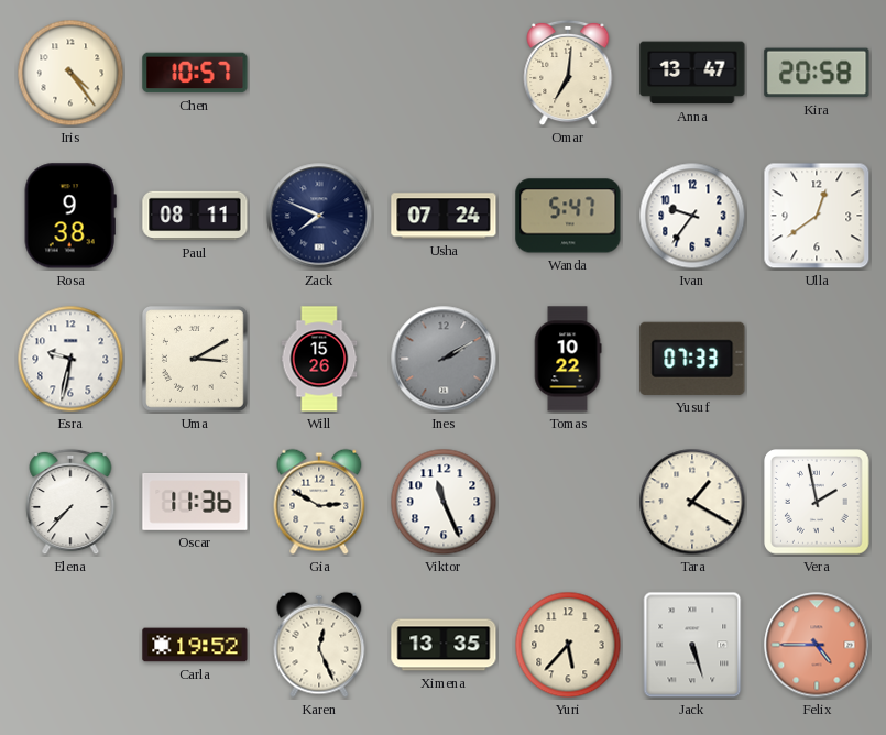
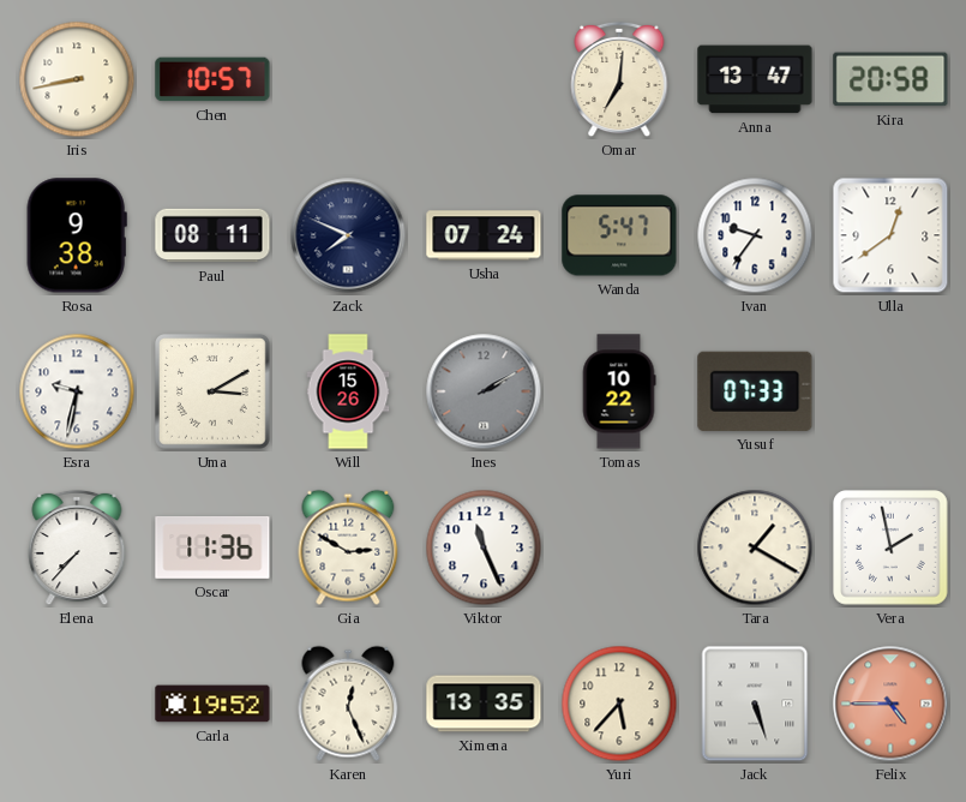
Iris: 4:24 -> 8:43
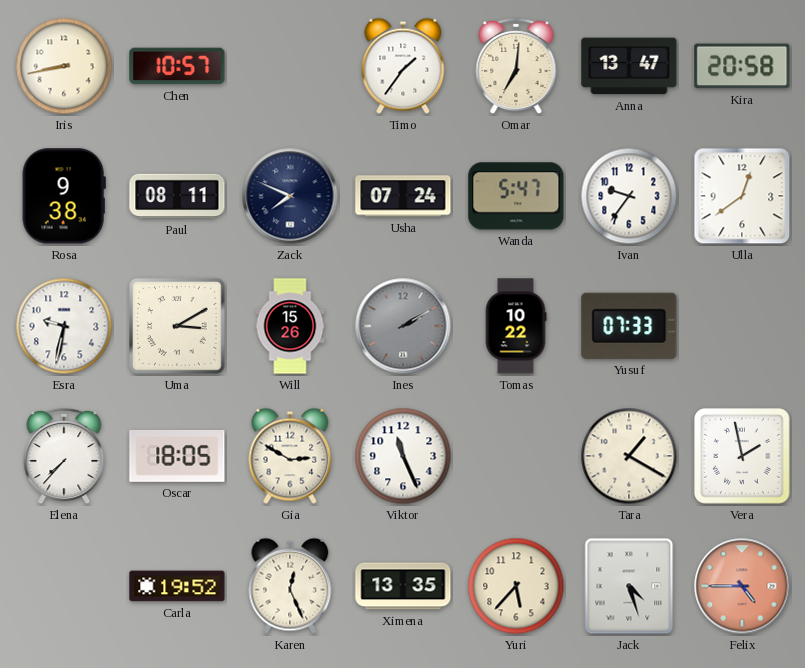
Timo: none -> 1:36
Oscar: 11:36 -> 18:05
Jack: 5:27 -> 4:27
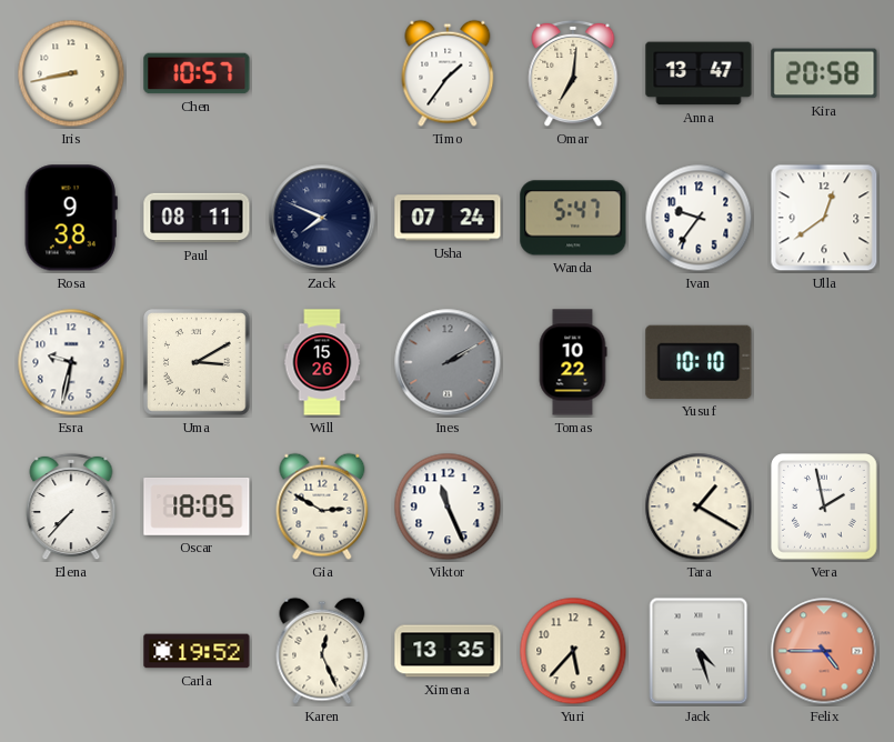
Yusuf: 07:33 -> 10:10
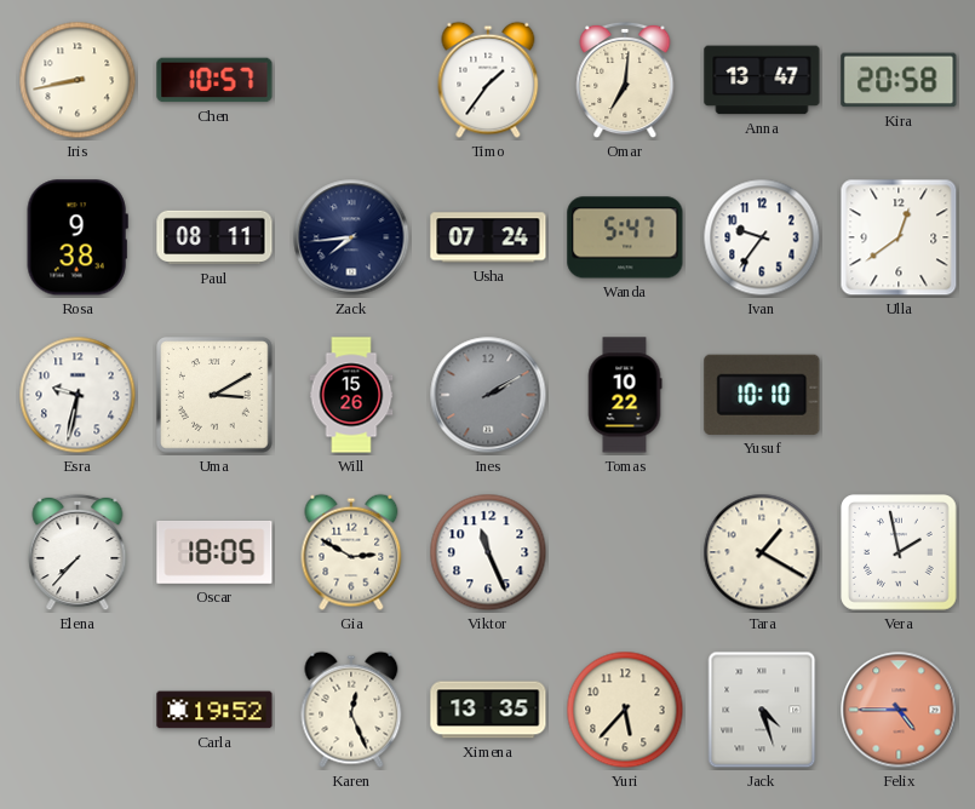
Zack: 7:49 -> 7:44
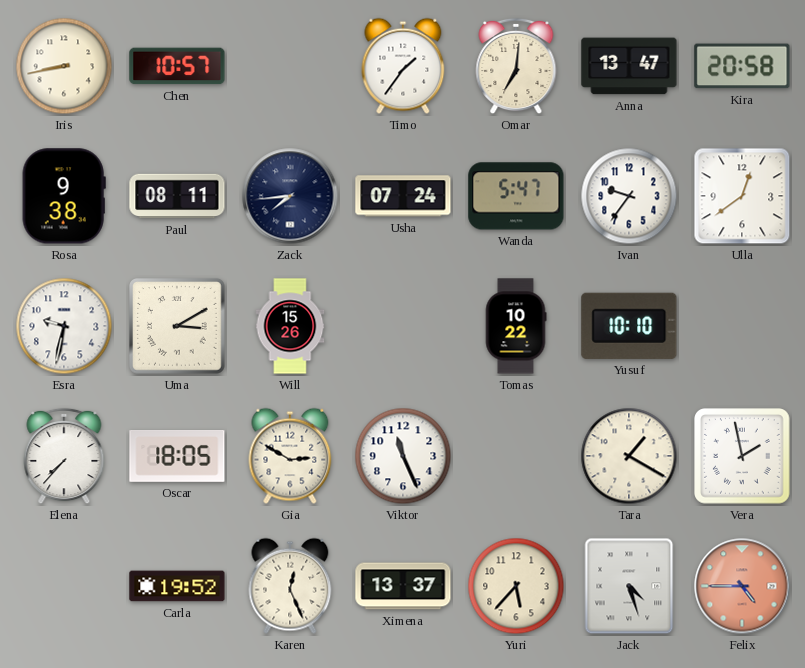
Ines: 2:10 -> none
Ximena: 13:35 -> 13:37
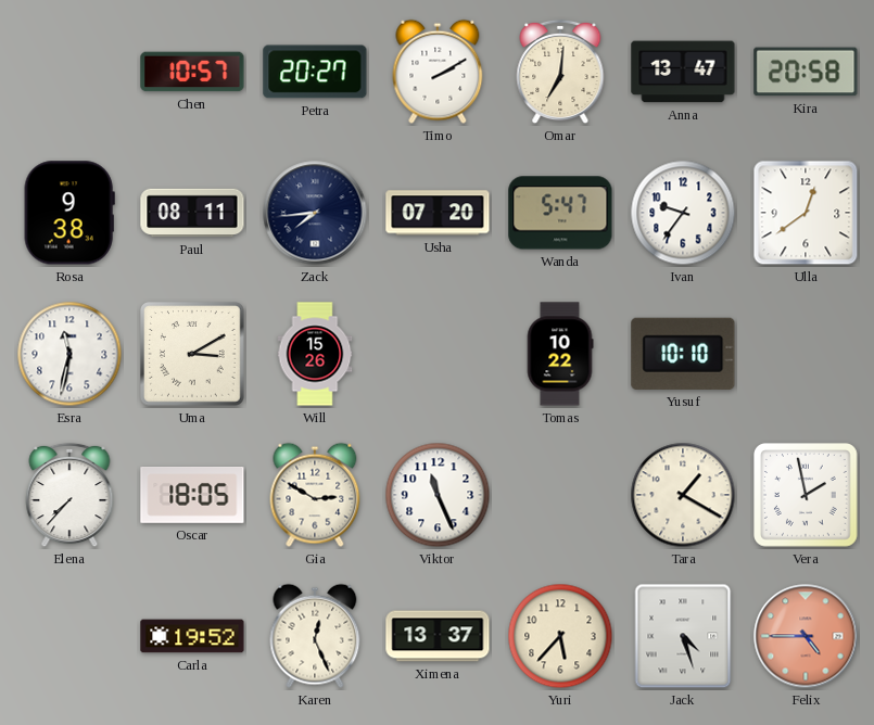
Iris: 8:43 -> none
Petra: none -> 20:27
Timo: 1:36 -> 2:10
Usha: 07:24 -> 07:20
Esra: 9:32 -> 11:32
